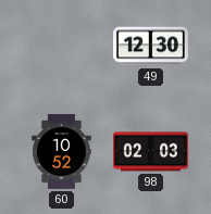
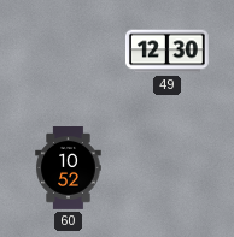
98: 02:03 -> none
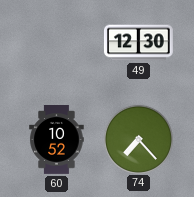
74: none -> 7:23
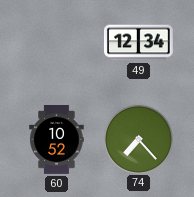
49: 12:30 -> 12:34
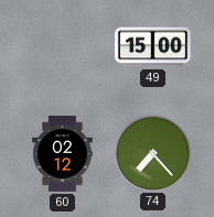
49: 12:34 -> 15:00
60: 10:52 -> 02:12
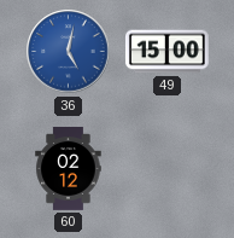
36: none -> 5:02
74: 7:23 -> none
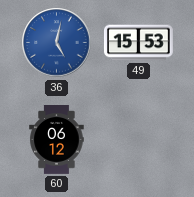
49: 15:00 -> 15:53
60: 02:12 -> 06:12
